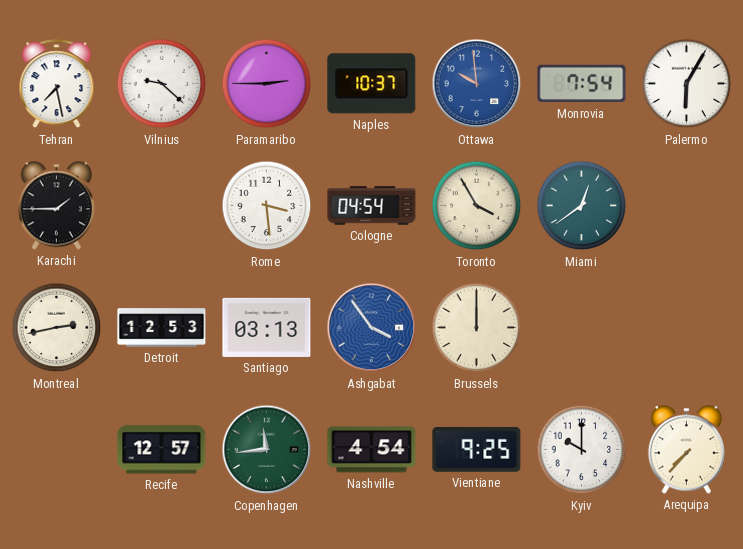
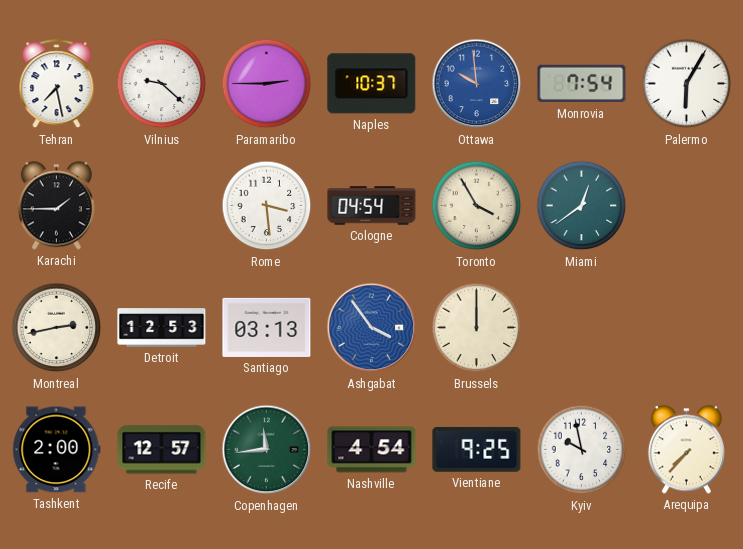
Tashkent: none -> 2:00
Kyiv: 10:00 -> 9:58
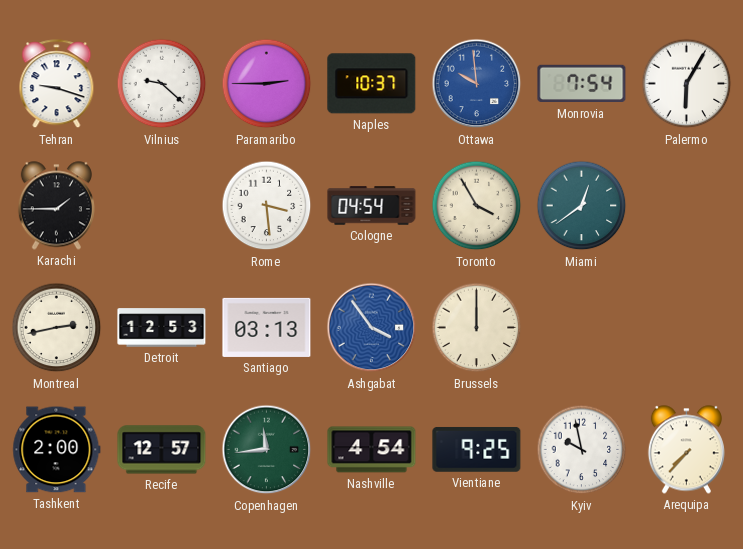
Tehran: 7:28 -> 9:18
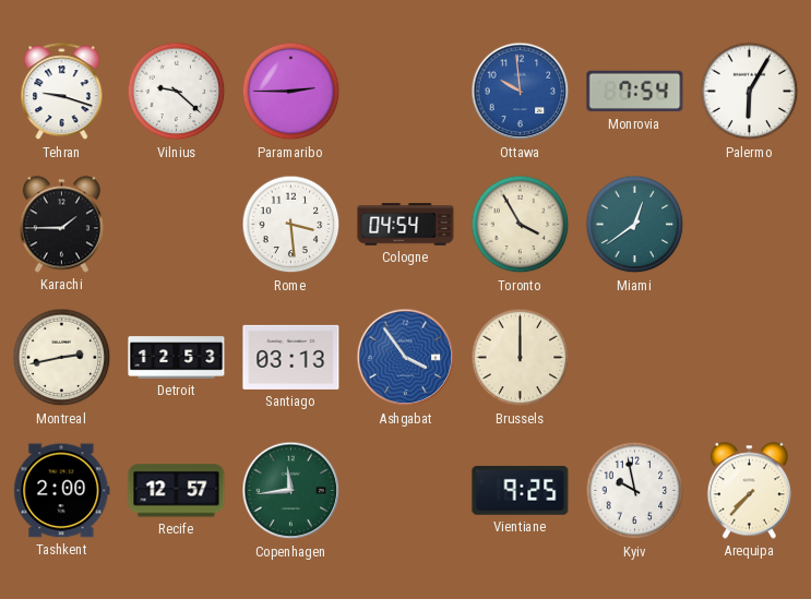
Naples: 10:37 -> none
Nashville: 4:54 -> none
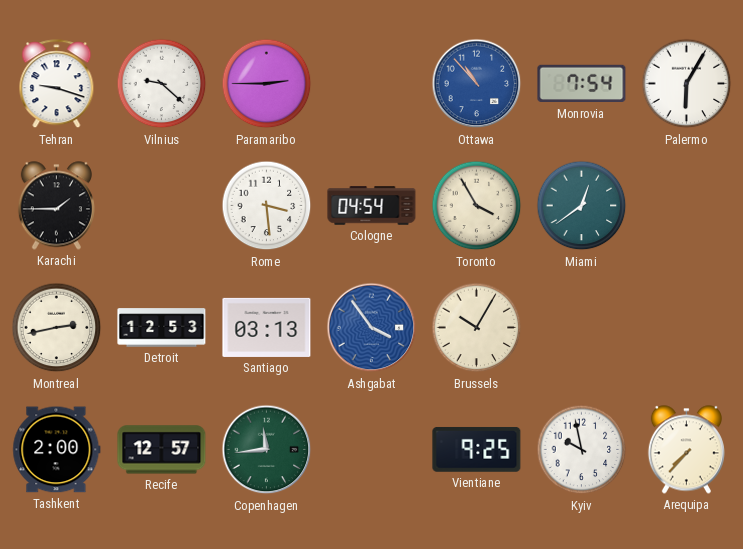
Ottawa: 9:59 -> 10:53
Brussels: 12:00 -> 10:05
